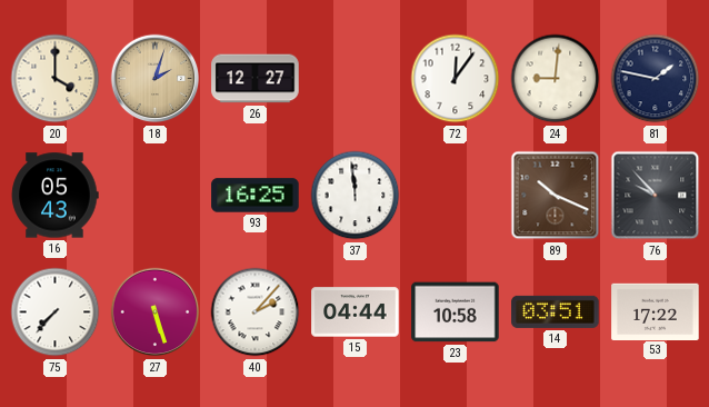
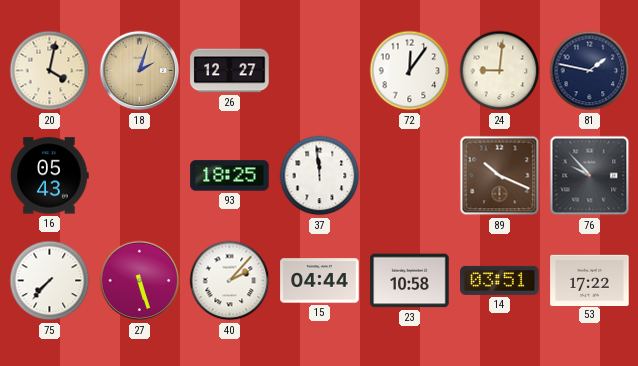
20: 4:00 -> 4:02
93: 16:25 -> 18:25
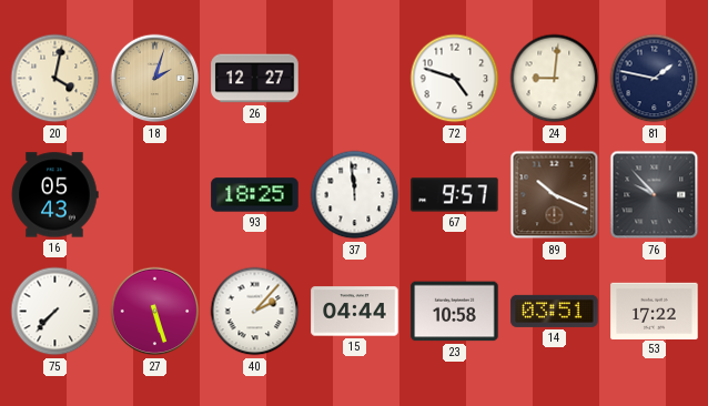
72: 12:06 -> 4:48
67: none -> 9:57
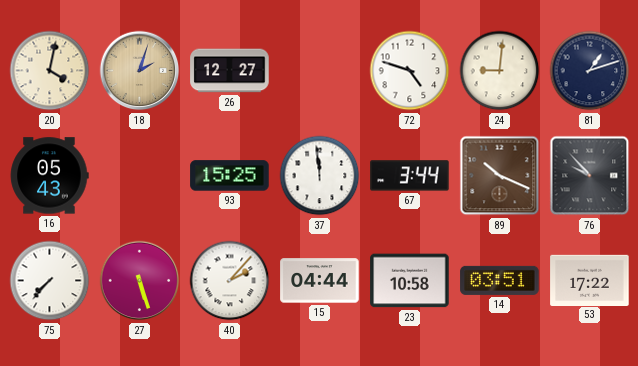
81: 1:47 -> 1:12
93: 18:25 -> 15:25
67: 9:57 -> 3:44
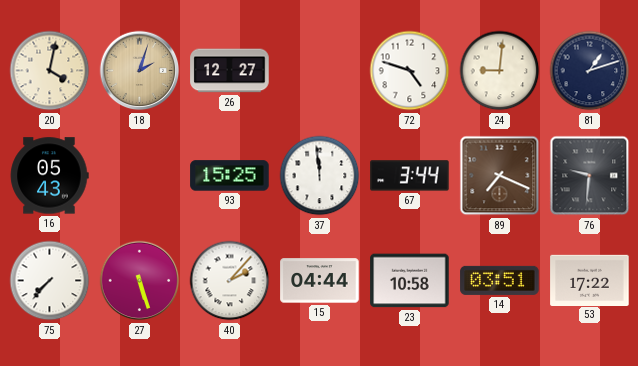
89: 10:19 -> 7:19
76: 9:53 -> 9:31
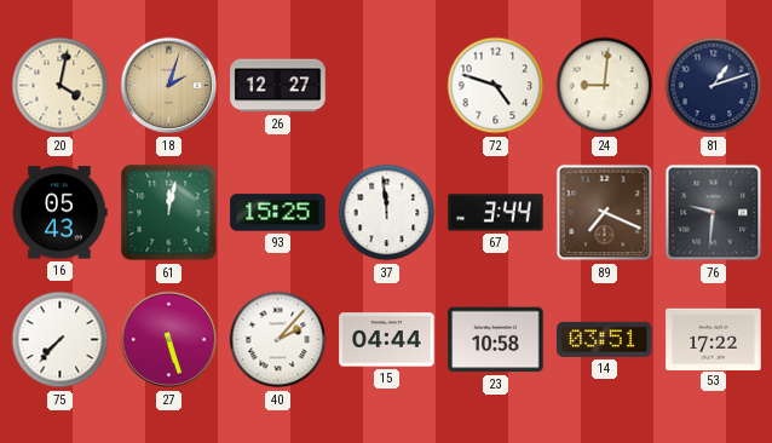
61: none -> 12:02
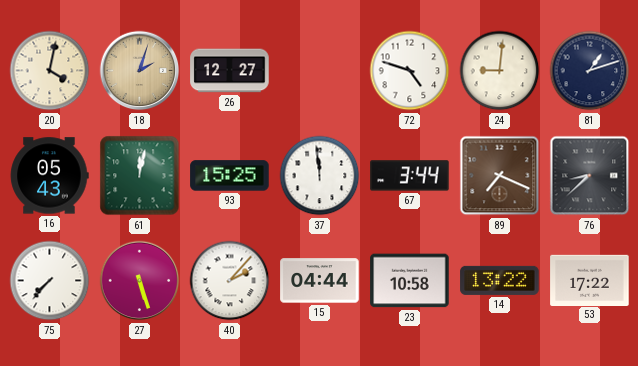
76: 9:31 -> 8:38
14: 03:51 -> 13:22
